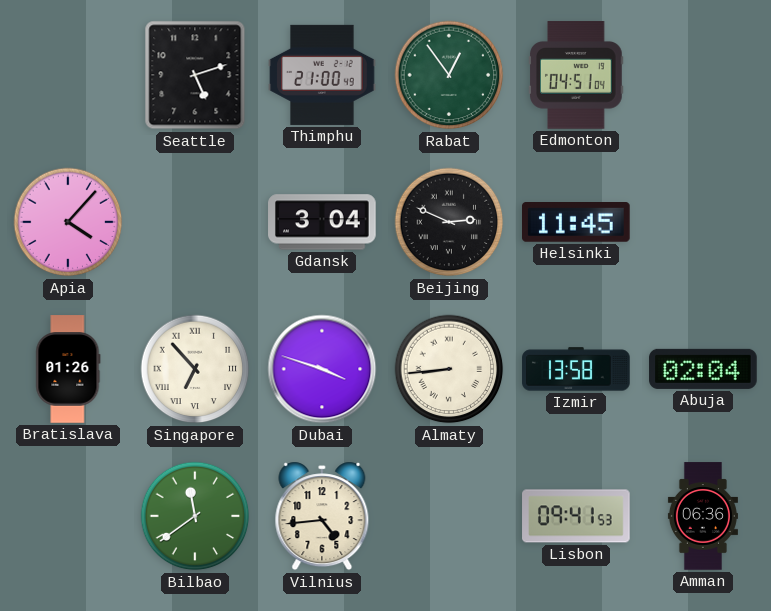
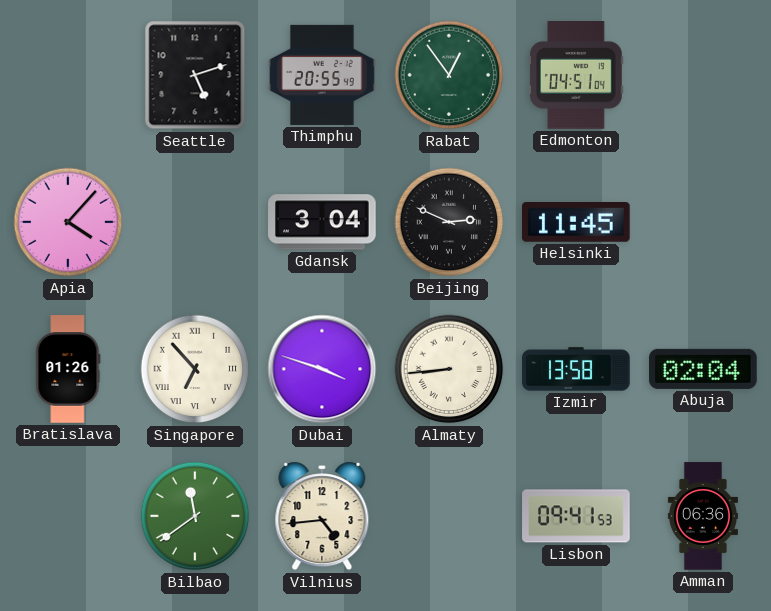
Thimphu: 21:00 -> 20:55
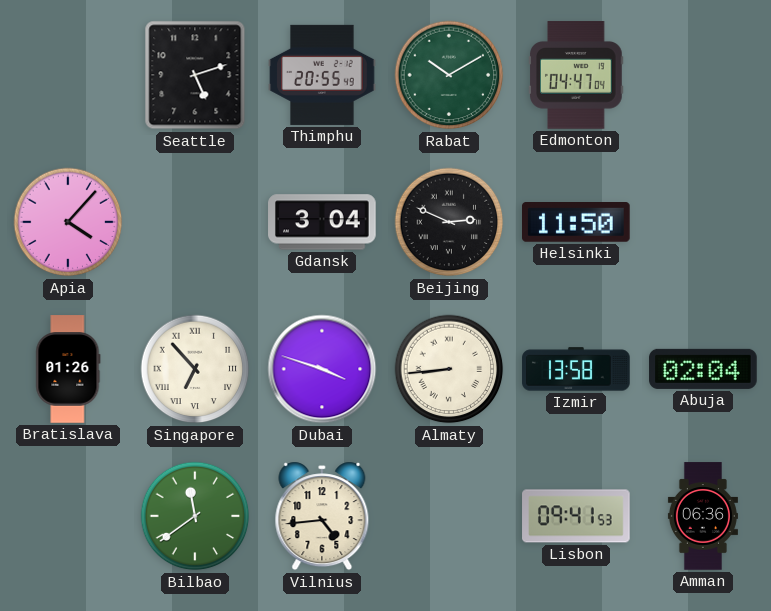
Rabat: 12:54 -> 10:10
Edmonton: 04:51 -> 04:47
Helsinki: 11:45 -> 11:50
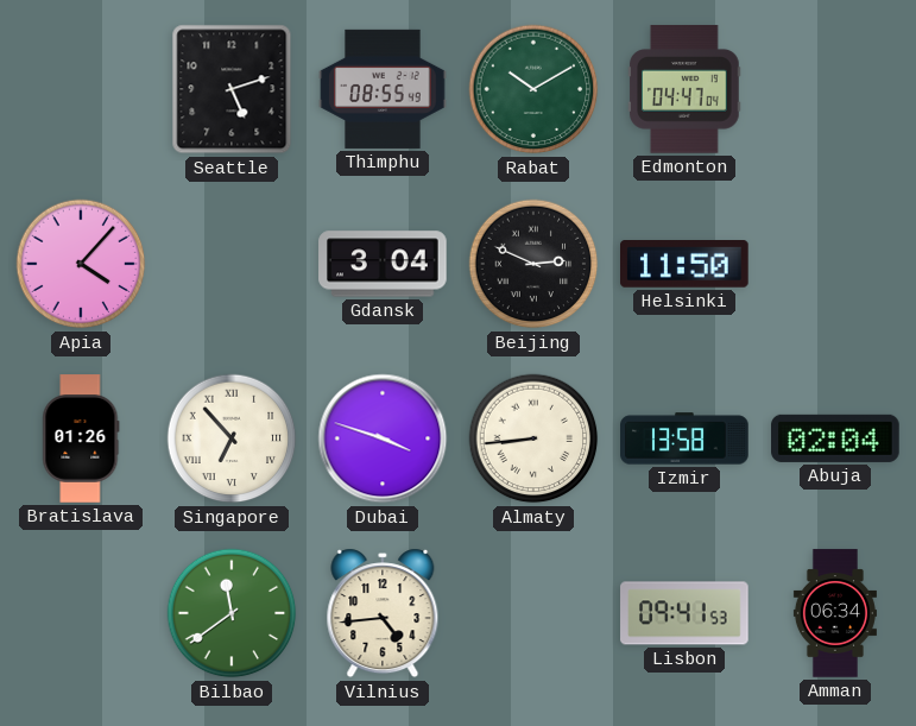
Thimphu: 20:55 -> 08:55
Amman: 06:36 -> 06:34
